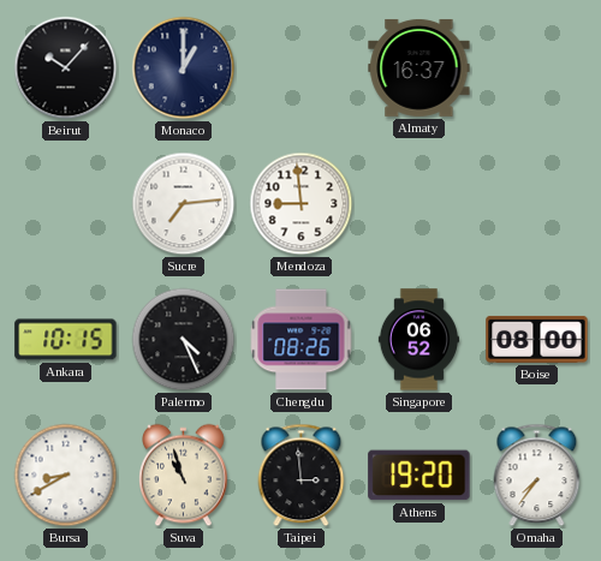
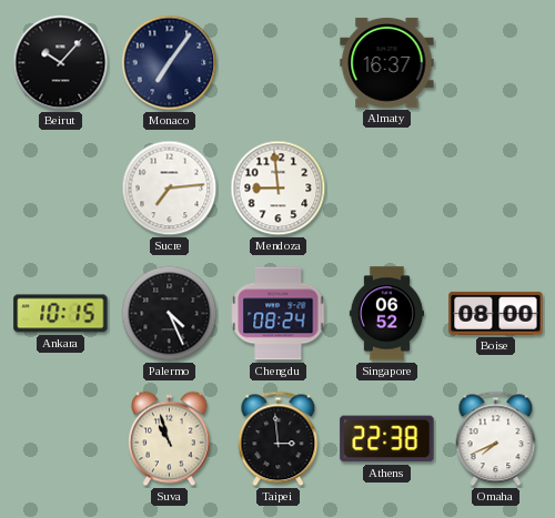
Monaco: 1:00 -> 7:06
Chengdu: 08:26 -> 08:24
Bursa: 8:40 -> none
Athens: 19:20 -> 22:38
Omaha: 7:36 -> 7:41
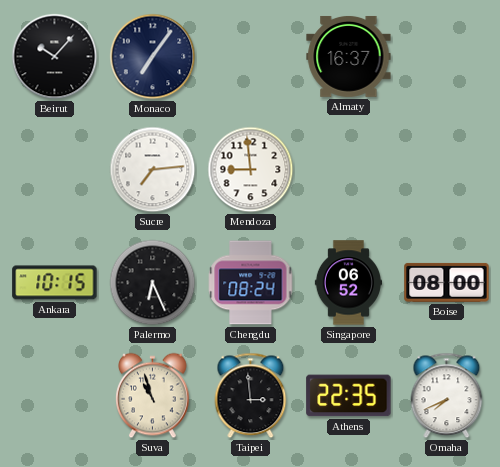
Palermo: 4:26 -> 6:26
Athens: 22:38 -> 22:35
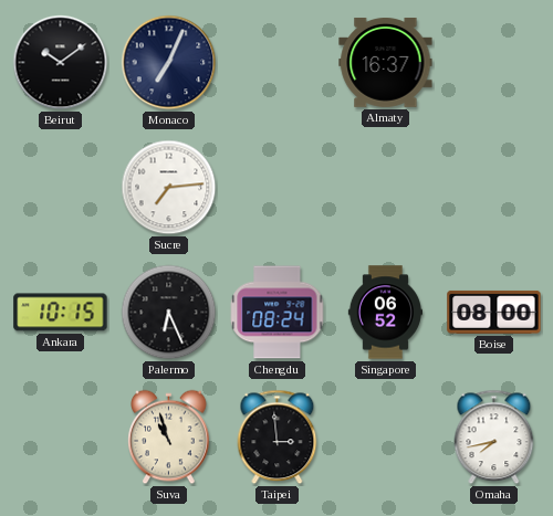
Beirut: 10:07 -> 10:09
Monaco: 7:06 -> 7:04
Mendoza: 8:59 -> none
Athens: 22:35 -> none
Omaha: 7:41 -> 7:43
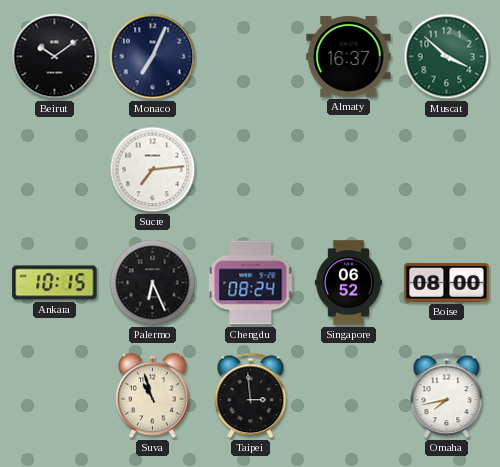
Muscat: none -> 3:52
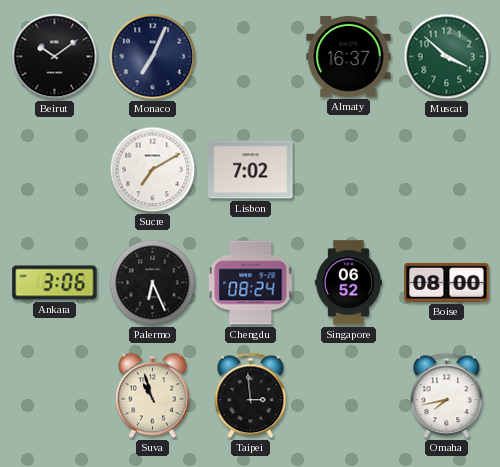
Sucre: 7:14 -> 7:10
Lisbon: none -> 7:02
Ankara: 10:15 -> 3:06
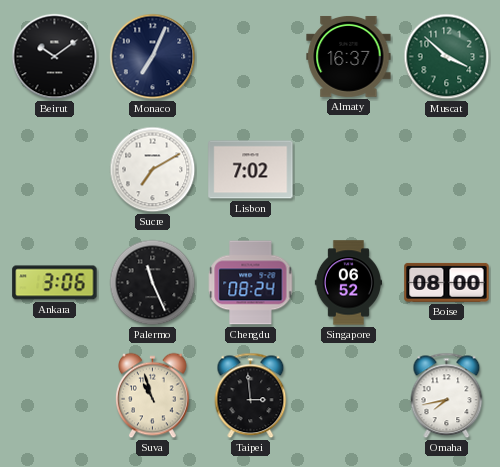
Palermo: 6:26 -> 11:26
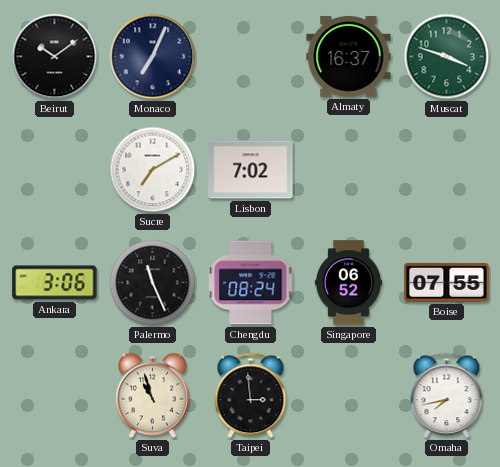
Muscat: 3:52 -> 3:48
Boise: 08:00 -> 07:55
